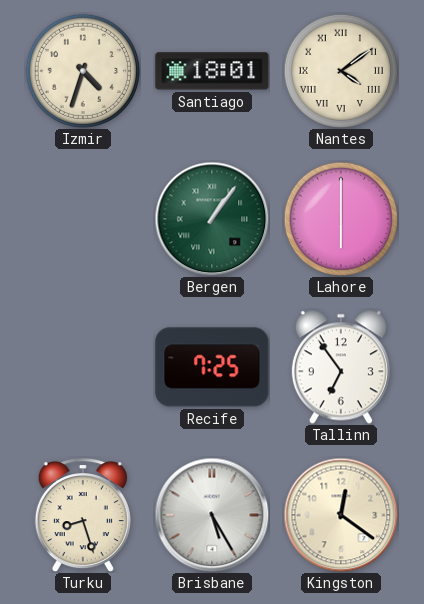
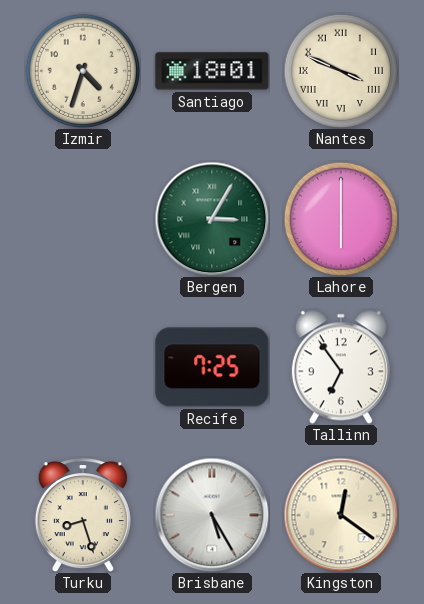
Nantes: 4:09 -> 3:49
Bergen: 1:06 -> 3:05
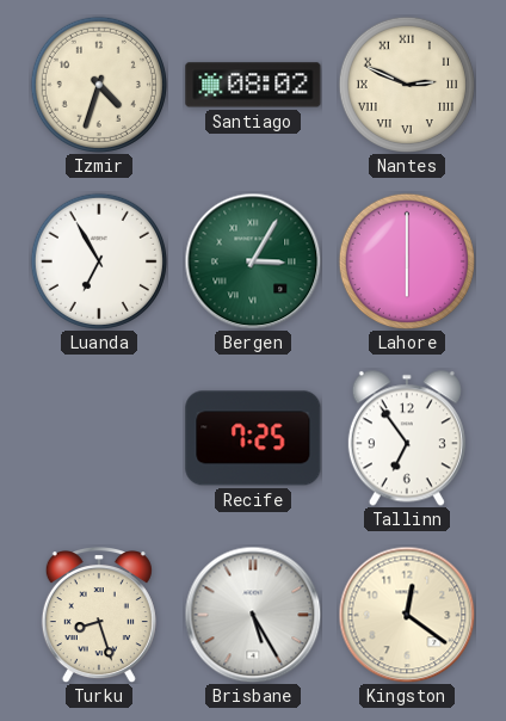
Santiago: 18:01 -> 08:02
Nantes: 3:49 -> 2:49
Luanda: none -> 6:55
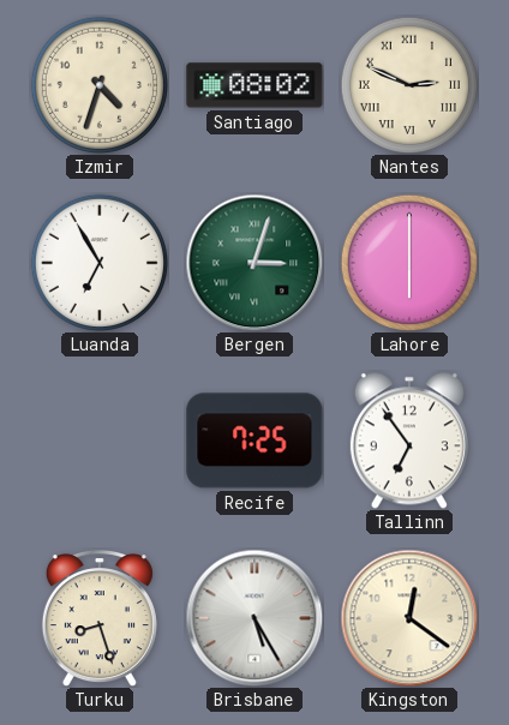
Bergen: 3:05 -> 3:03
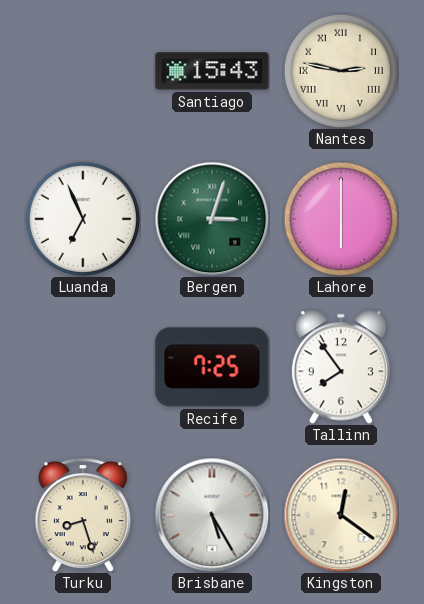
Izmir: 4:33 -> none
Santiago: 08:02 -> 15:43
Nantes: 2:49 -> 2:47
Luanda: 6:55 -> 6:56
Tallinn: 6:54 -> 7:54
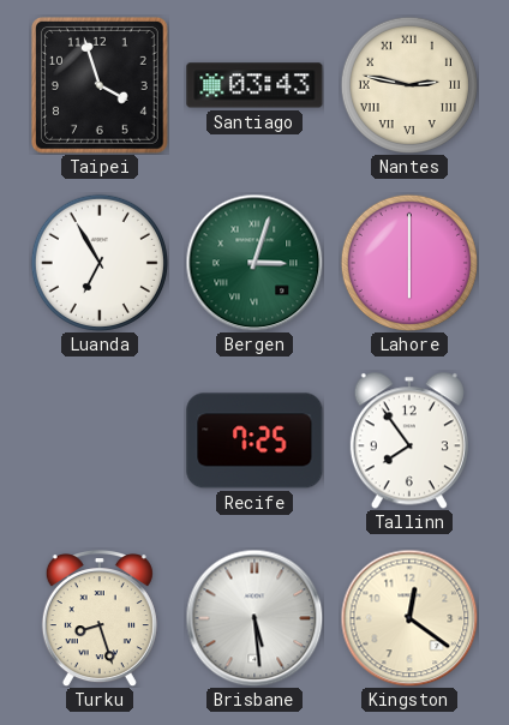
Taipei: none -> 3:57
Santiago: 15:43 -> 03:43
Luanda: 6:56 -> 6:55
Brisbane: 5:25 -> 5:29
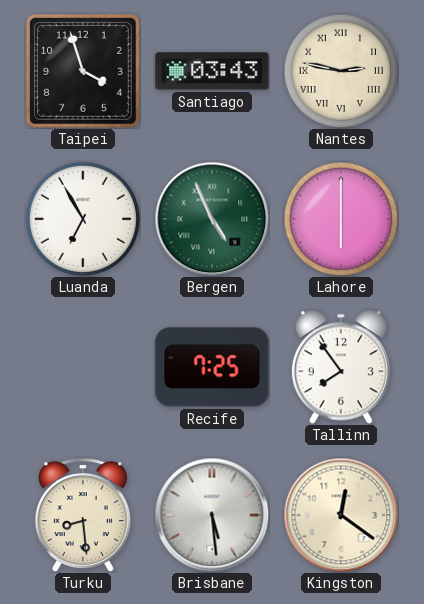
Bergen: 3:03 -> 4:56
Turku: 8:27 -> 8:29
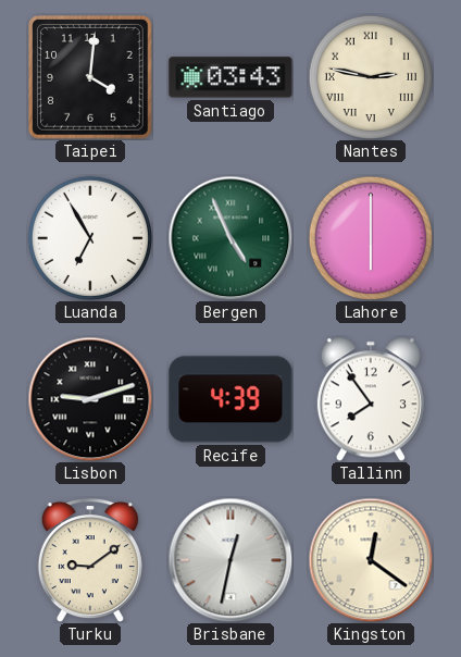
Taipei: 3:57 -> 4:01
Lisbon: none -> 9:12
Recife: 7:25 -> 4:39
Turku: 8:29 -> 9:09
Brisbane: 5:29 -> 12:32
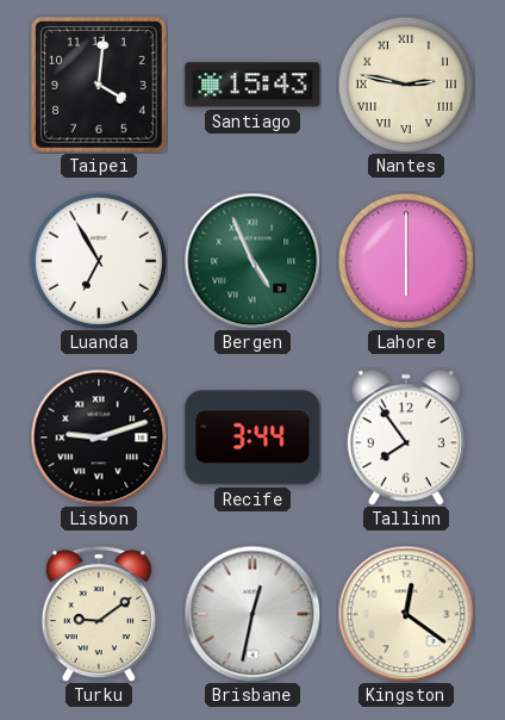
Santiago: 03:43 -> 15:43
Recife: 4:39 -> 3:44
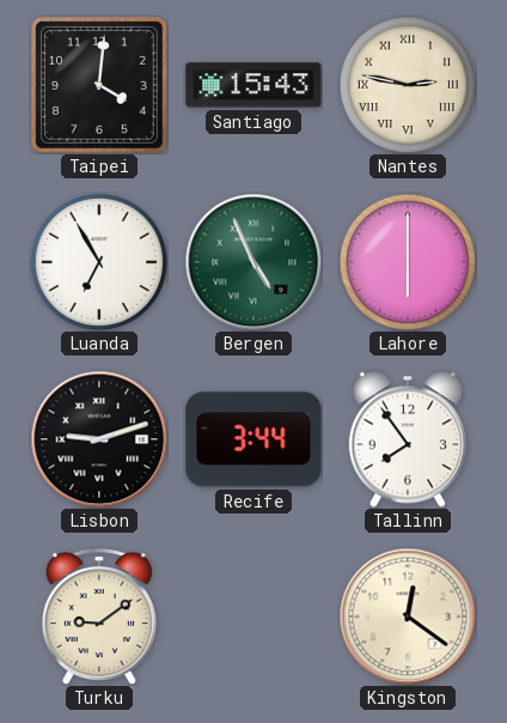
Brisbane: 12:32 -> none
